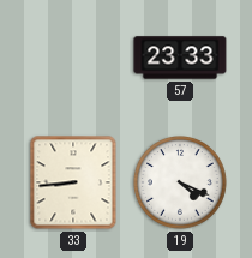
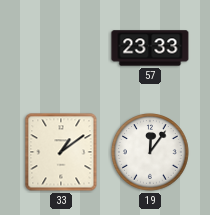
33: 8:44 -> 1:09
19: 4:19 -> 12:06
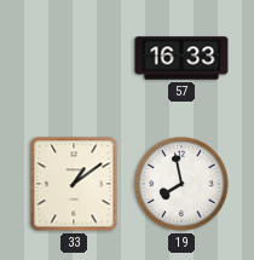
57: 23:33 -> 16:33
19: 12:06 -> 7:58
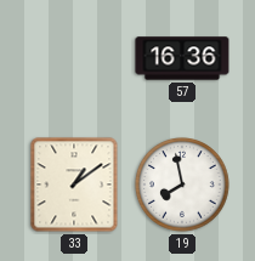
57: 16:33 -> 16:36
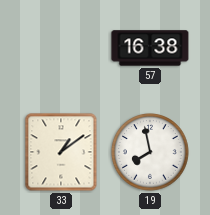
57: 16:36 -> 16:38
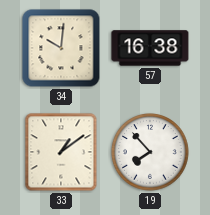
34: none -> 10:01
19: 7:58 -> 7:53
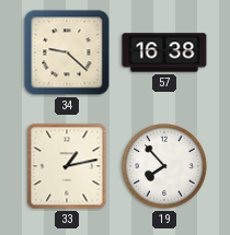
34: 10:01 -> 9:22
33: 1:09 -> 1:13
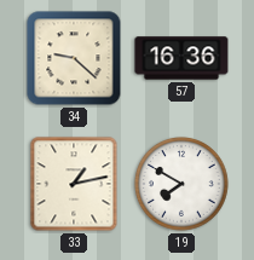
57: 16:38 -> 16:36
19: 7:53 -> 7:50
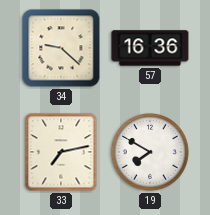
33: 1:13 -> 7:13
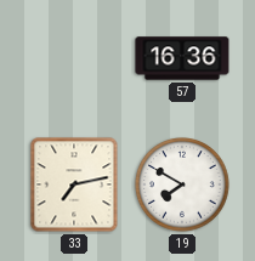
34: 9:22 -> none
